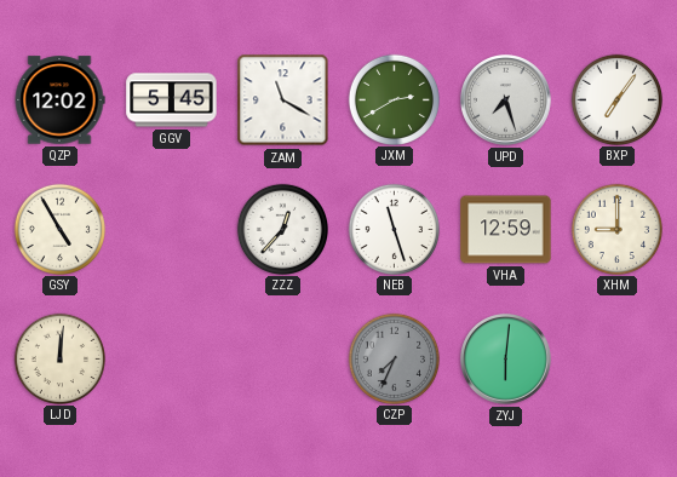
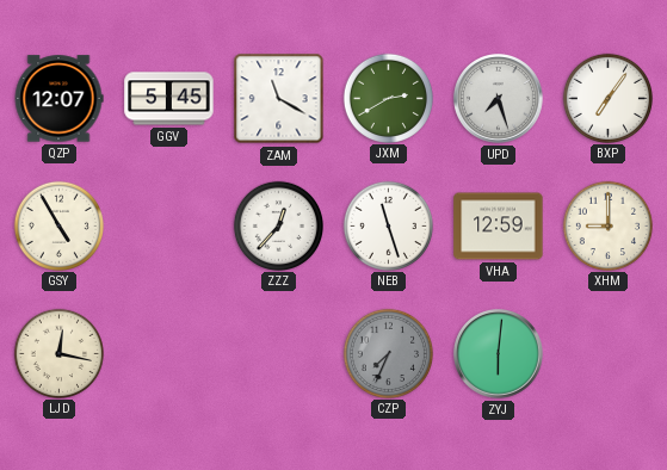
QZP: 12:02 -> 12:07
LJD: 12:01 -> 12:17
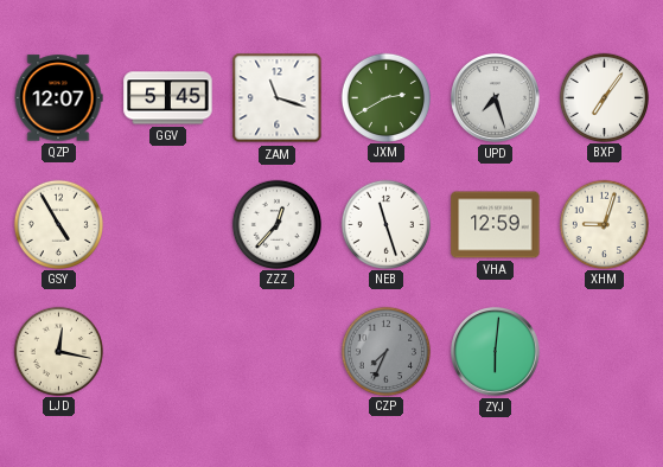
ZAM: 11:20 -> 11:18
XHM: 9:00 -> 9:03
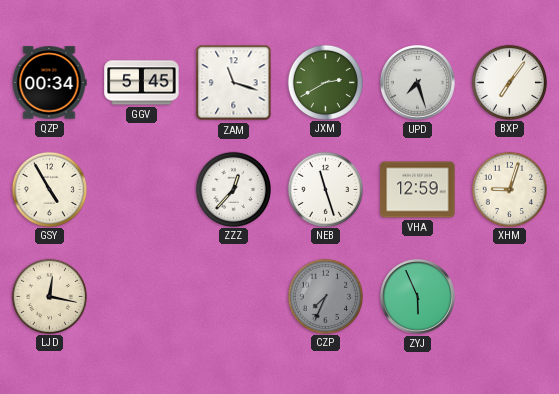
QZP: 12:07 -> 00:34
ZYJ: 6:01 -> 5:56
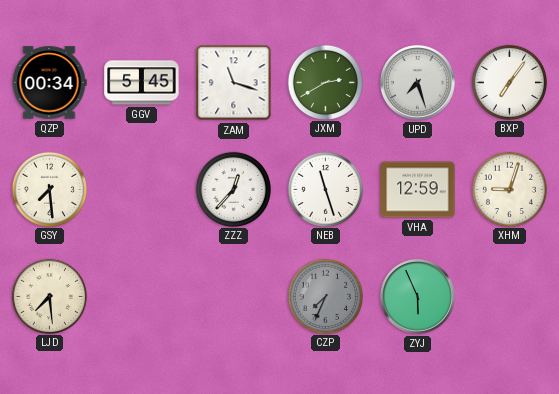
GSY: 4:55 -> 7:29
LJD: 12:17 -> 7:29
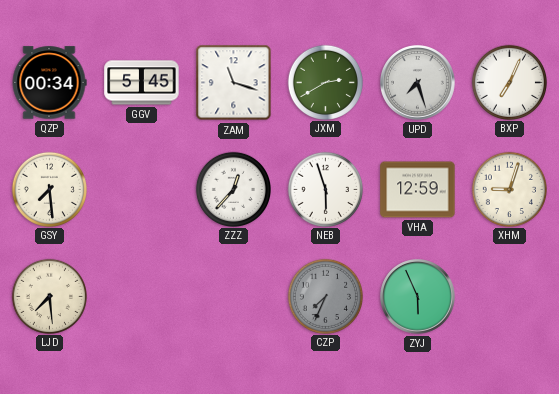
BXP: 7:06 -> 7:04
NEB: 11:27 -> 5:57
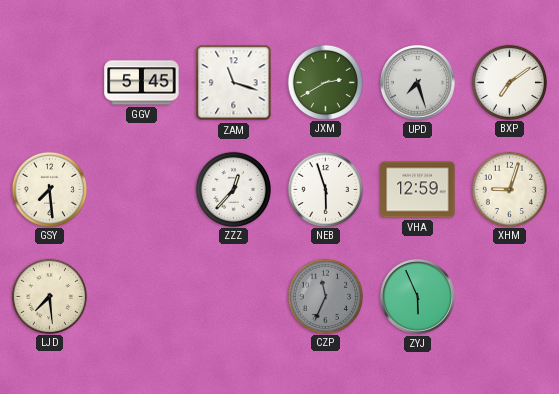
QZP: 00:34 -> none
BXP: 7:04 -> 7:09
CZP: 7:34 -> 11:34
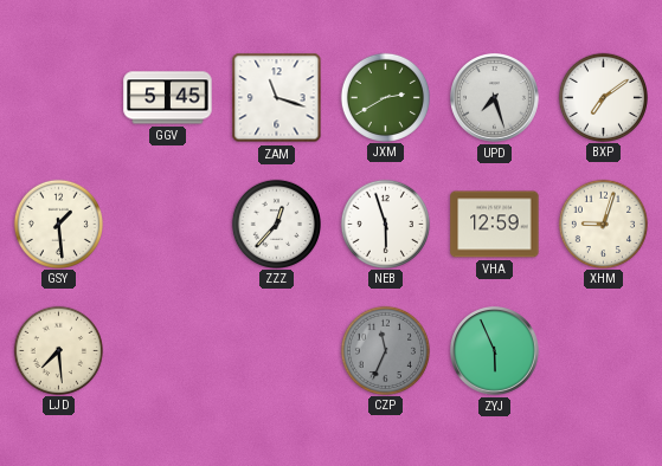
GSY: 7:29 -> 1:29
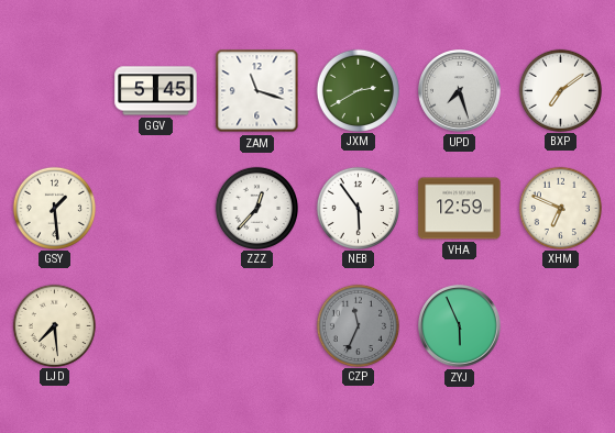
NEB: 5:57 -> 5:54
XHM: 9:03 -> 6:49
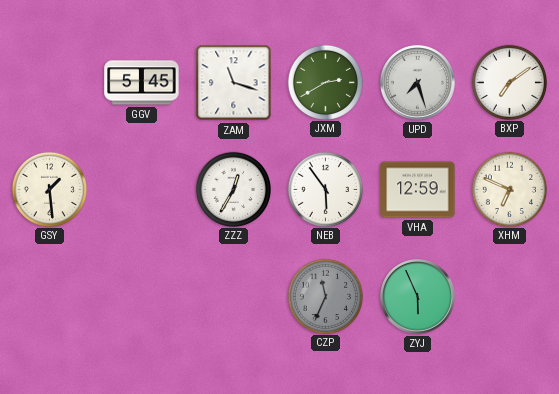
ZZZ: 12:37 -> 12:35
LJD: 7:29 -> none
